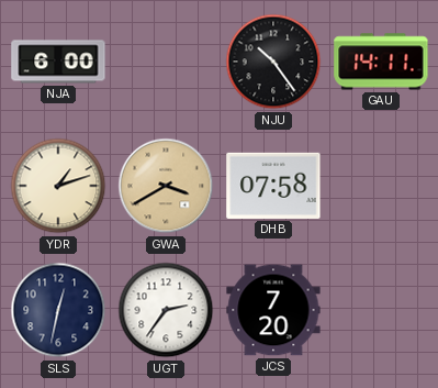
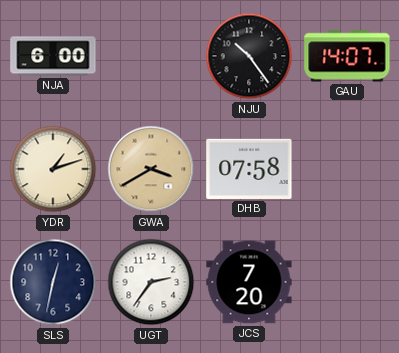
GAU: 14:11 -> 14:07
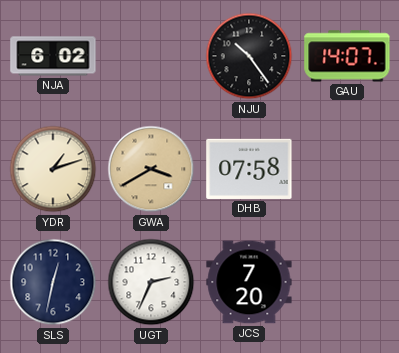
NJA: 6:00 -> 6:02
UGT: 2:36 -> 2:34
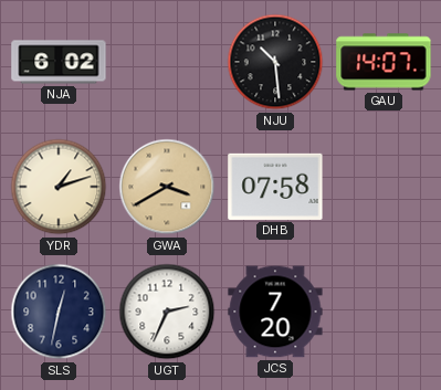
NJU: 10:24 -> 10:29
